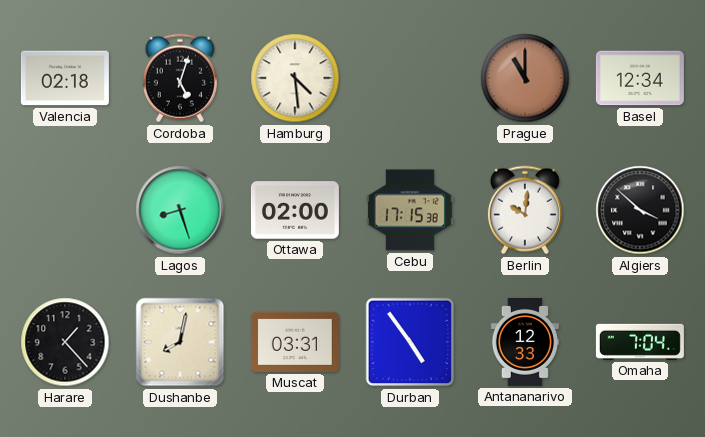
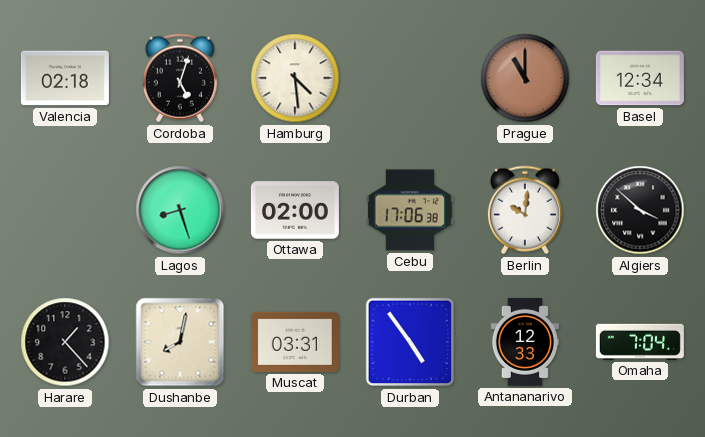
Cebu: 17:15 -> 17:06
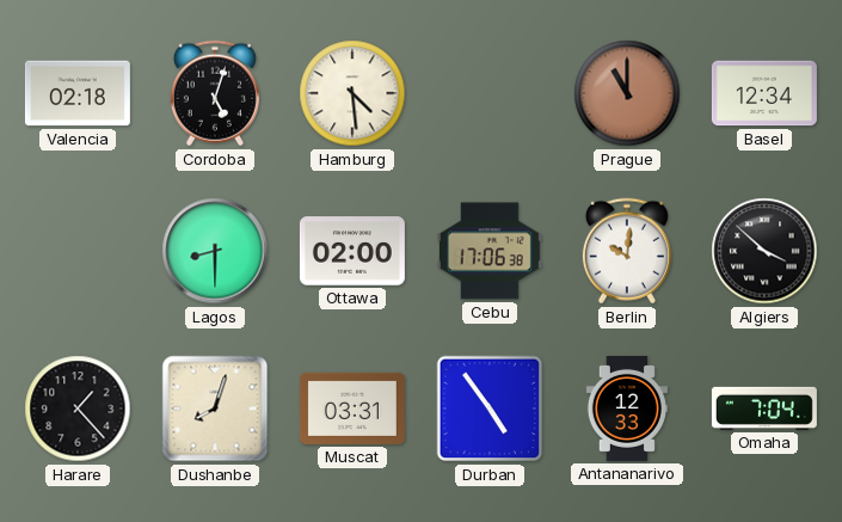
Lagos: 8:27 -> 8:30
Dushanbe: 8:02 -> 8:03
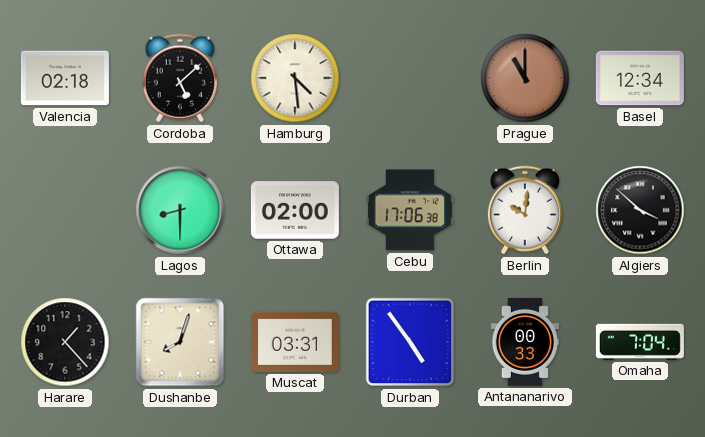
Cordoba: 5:03 -> 5:08
Antananarivo: 12:33 -> 00:33
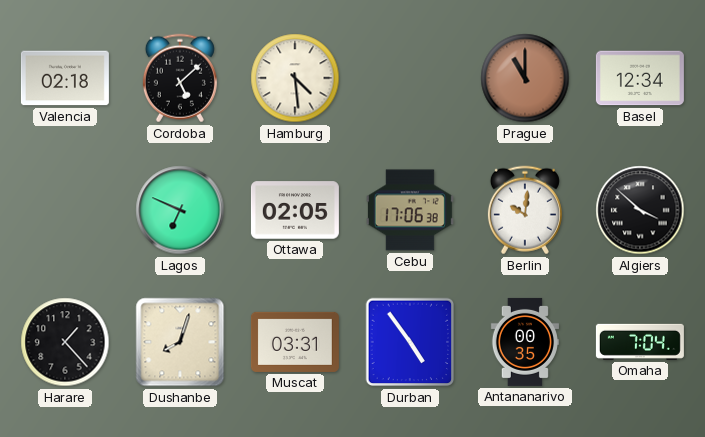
Lagos: 8:30 -> 6:49
Ottawa: 02:00 -> 02:05
Antananarivo: 00:33 -> 00:35
